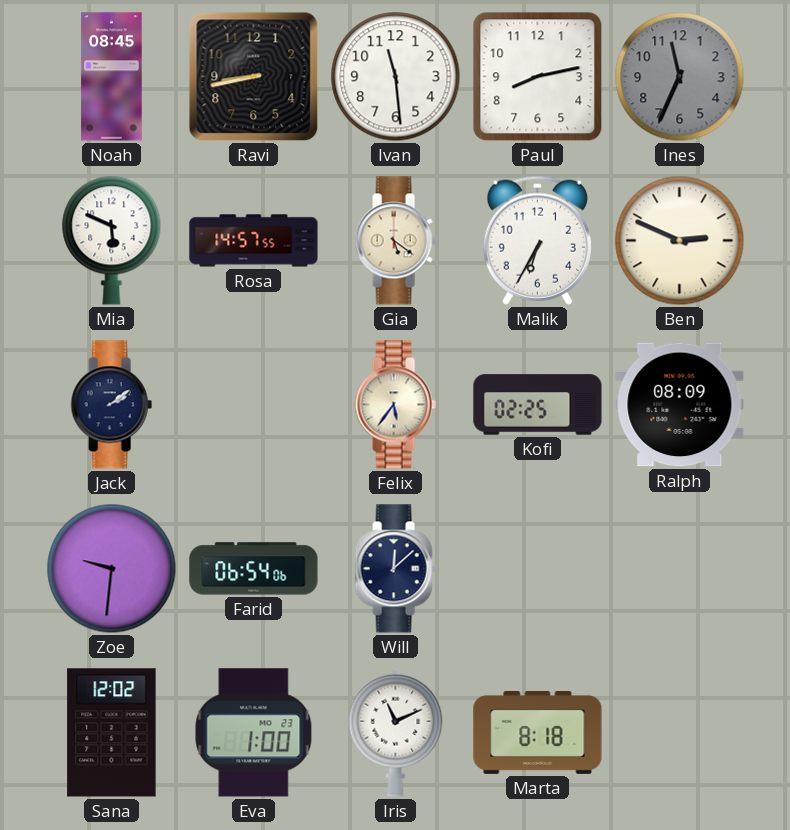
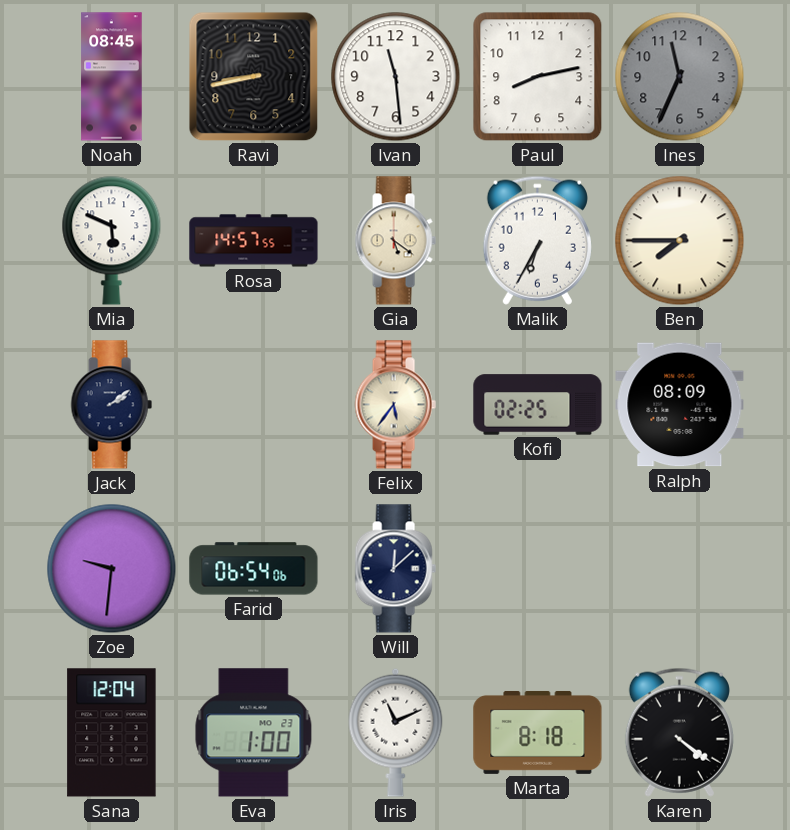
Ben: 2:49 -> 7:45
Sana: 12:02 -> 12:04
Karen: none -> 4:21
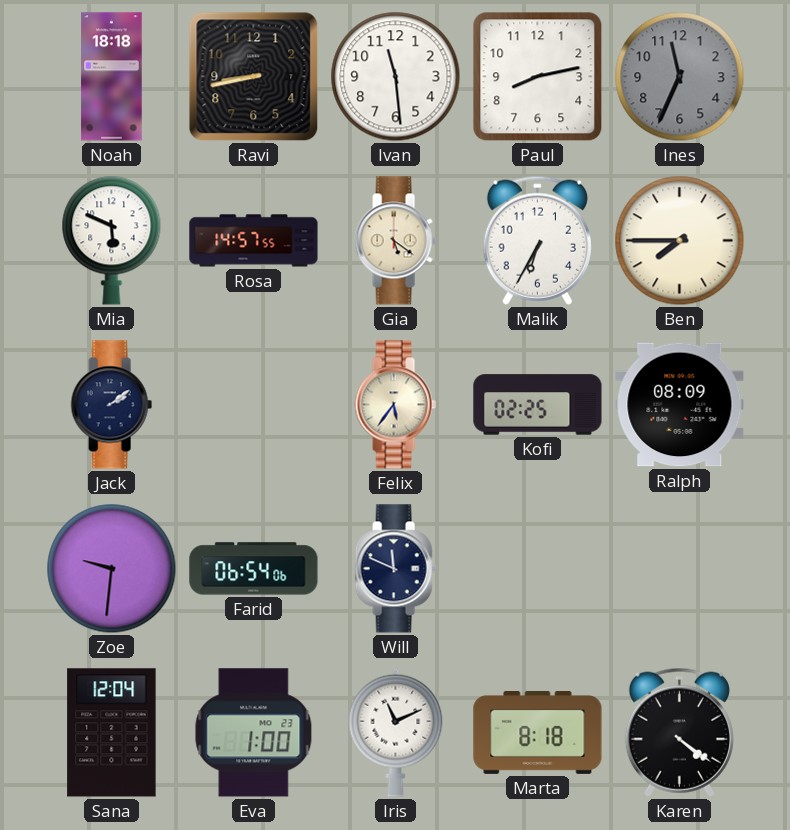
Noah: 08:45 -> 18:18
Will: 12:08 -> 11:49
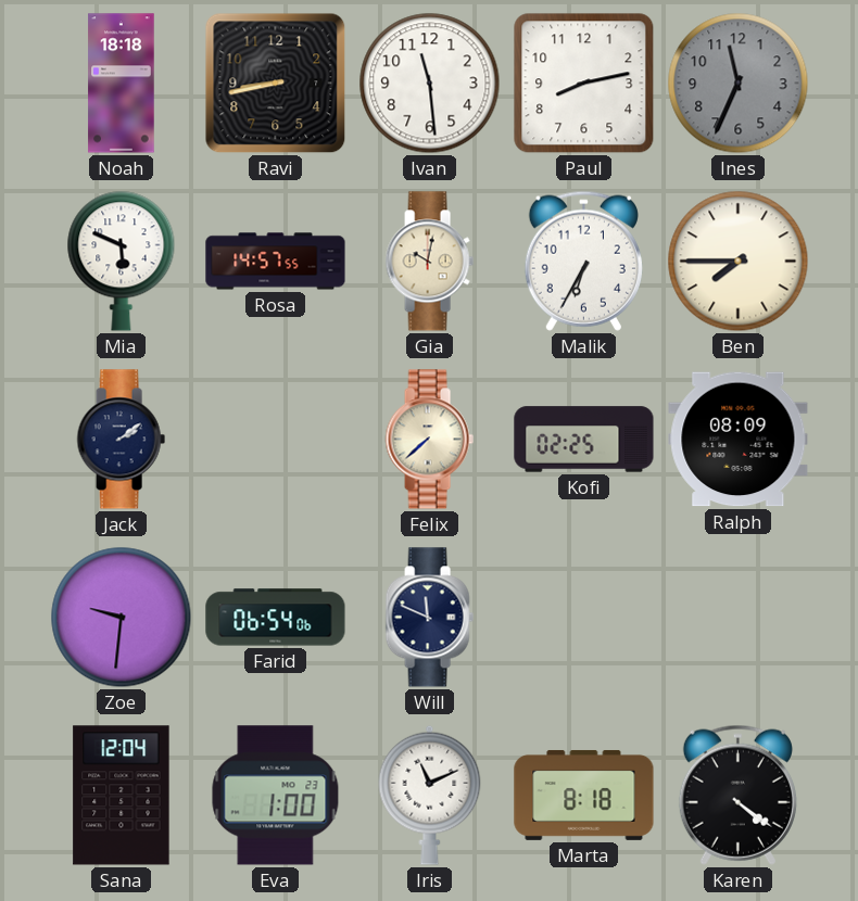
Gia: 5:21 -> 10:02
Felix: 5:36 -> 7:38
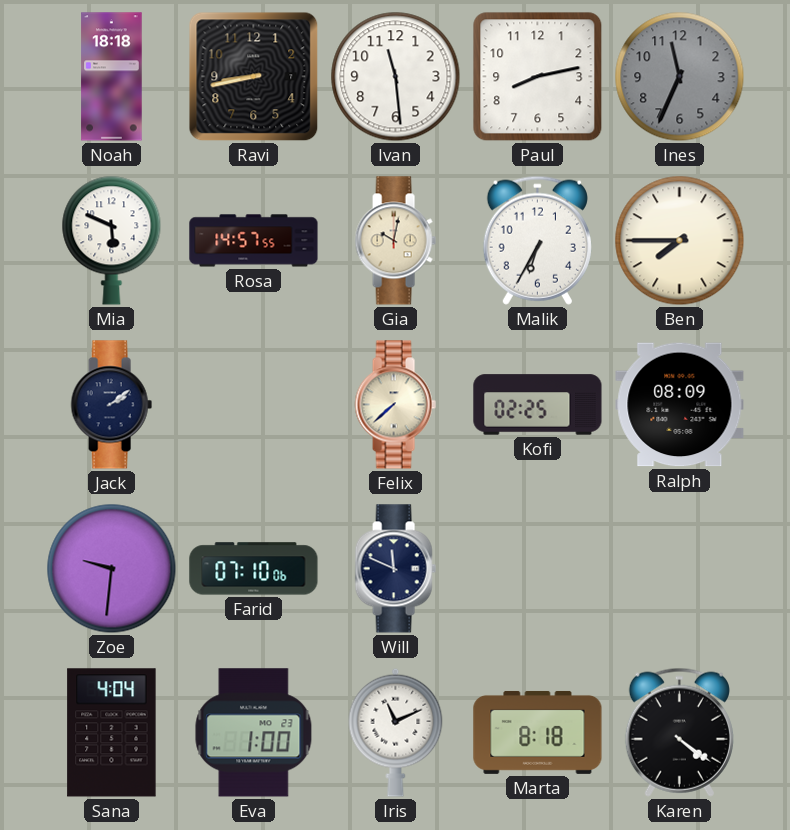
Farid: 06:54 -> 07:10
Sana: 12:04 -> 4:04
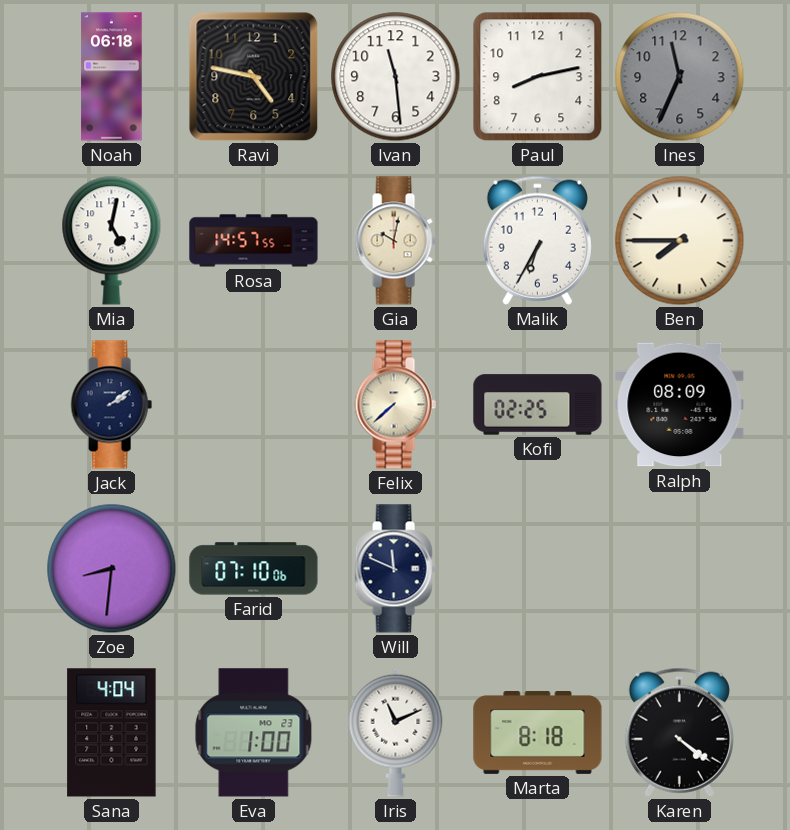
Noah: 18:18 -> 06:18
Ravi: 8:43 -> 4:47
Mia: 5:49 -> 5:02
Zoe: 9:31 -> 8:31
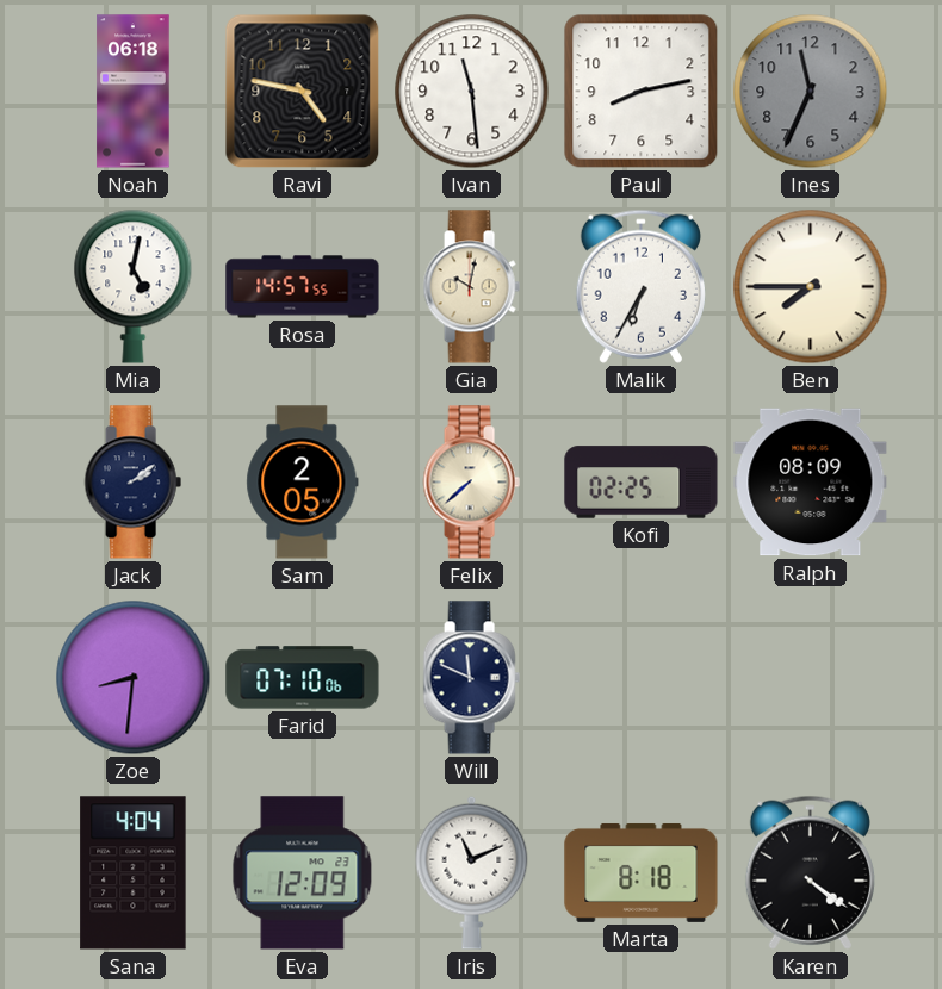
Sam: none -> 2:05
Eva: 1:00 -> 12:09
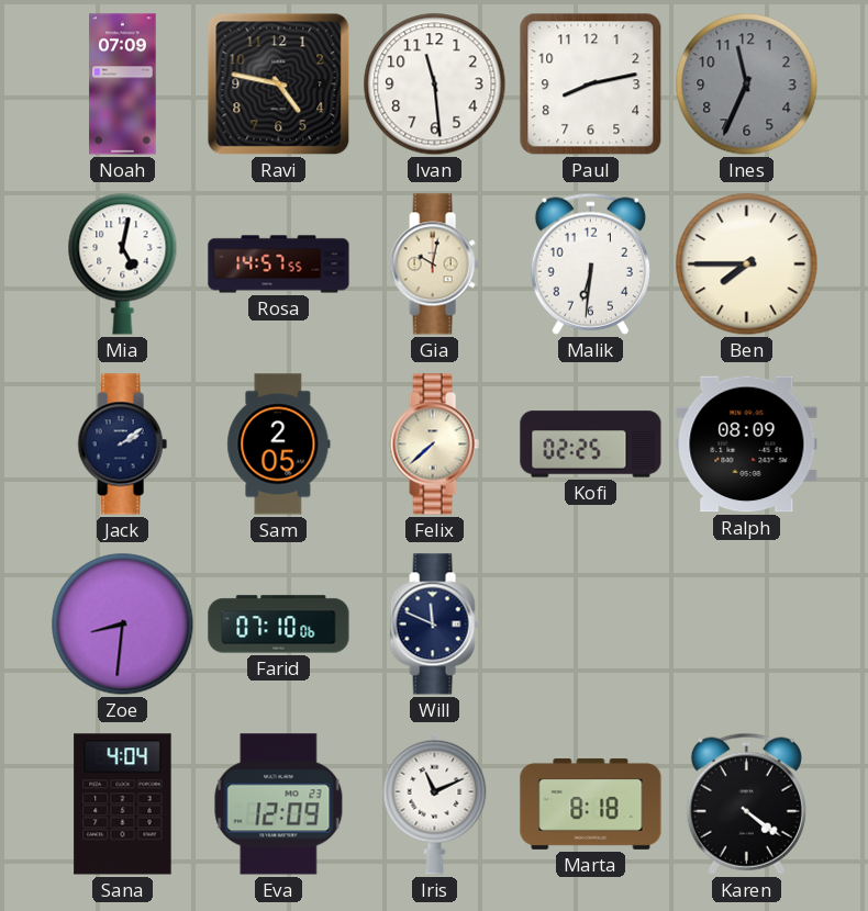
Noah: 06:18 -> 07:09
Malik: 6:35 -> 6:31
